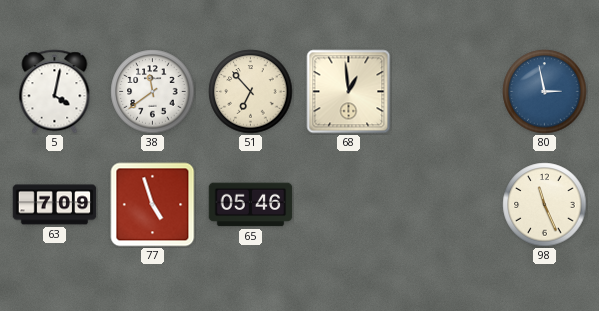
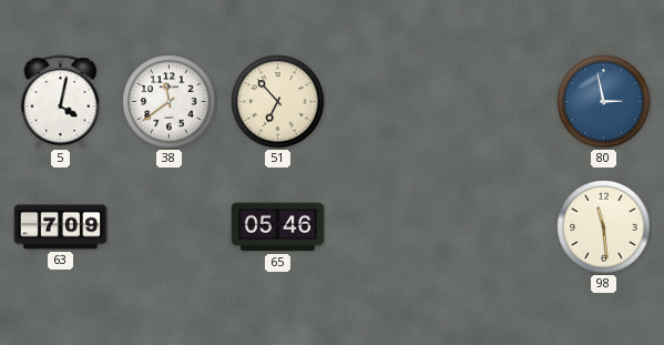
68: 12:59 -> none
77: 4:57 -> none
98: 11:26 -> 11:29
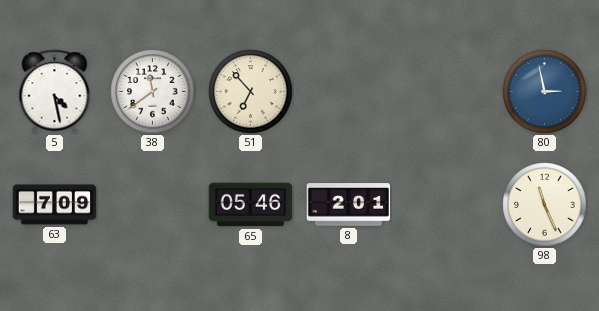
5: 4:02 -> 4:28
8: none -> 2:01
98: 11:29 -> 11:26
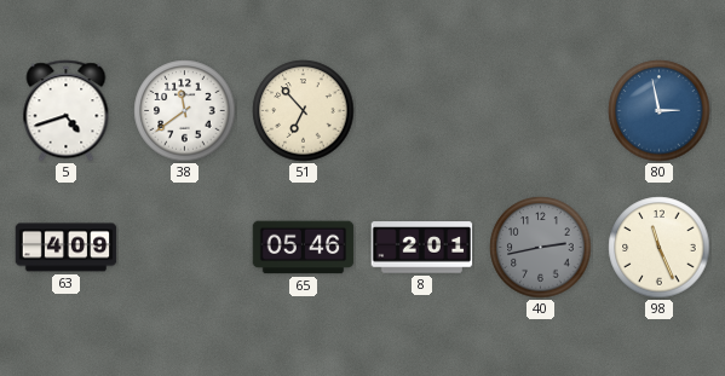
5: 4:28 -> 4:42
63: 7:09 -> 4:09
40: none -> 2:43
